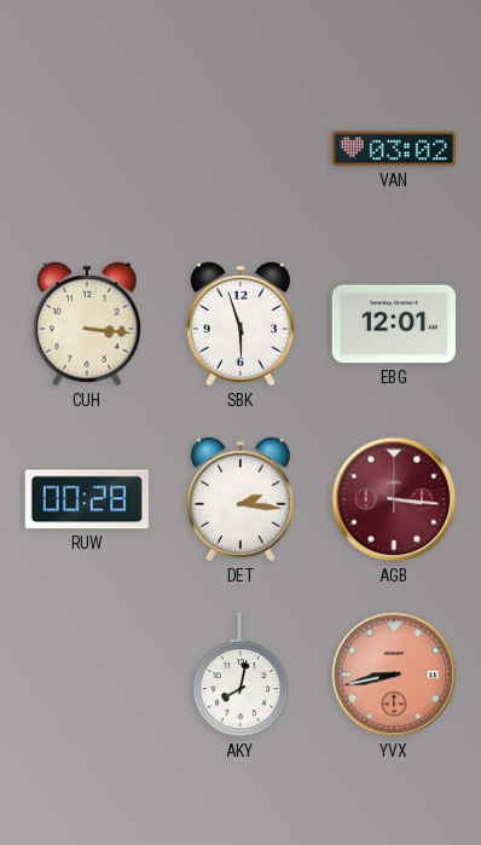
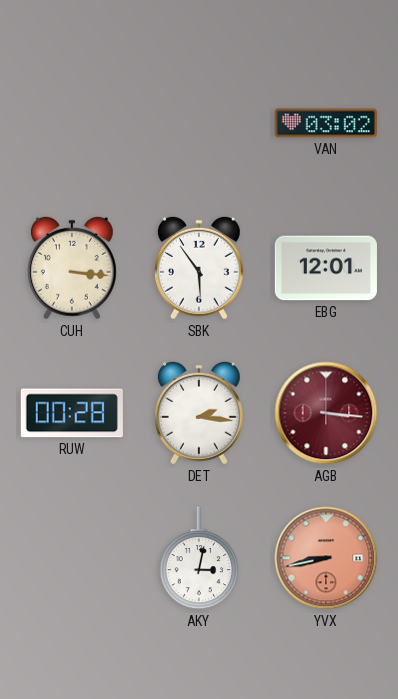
SBK: 5:57 -> 5:54
AKY: 8:02 -> 3:02
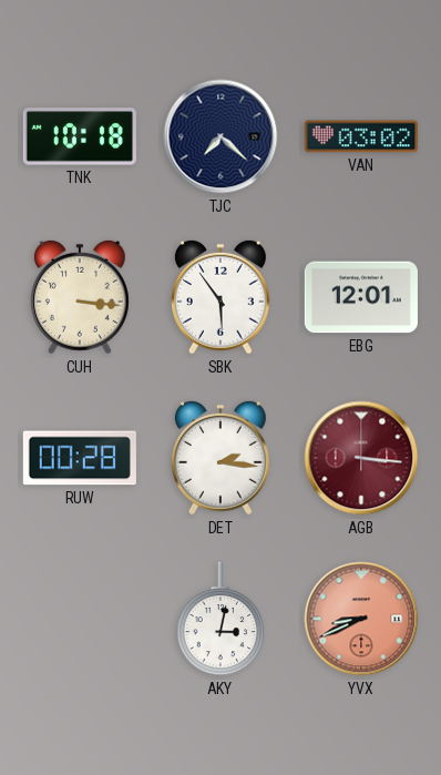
TNK: none -> 10:18
TJC: none -> 7:22
YVX: 8:43 -> 8:41
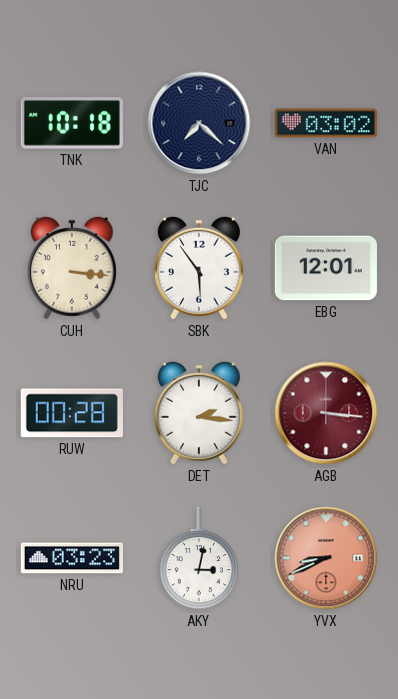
NRU: none -> 03:23
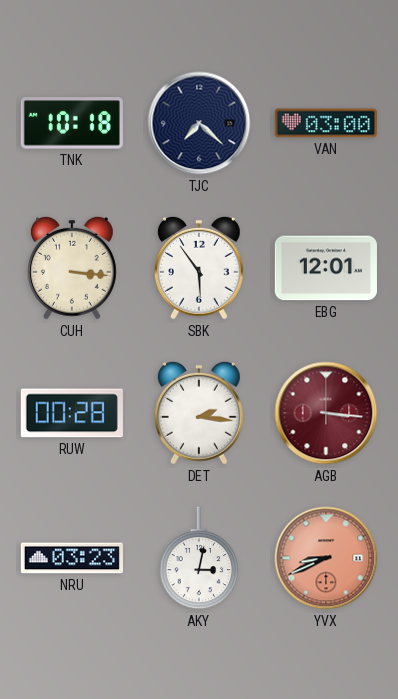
VAN: 03:02 -> 03:00
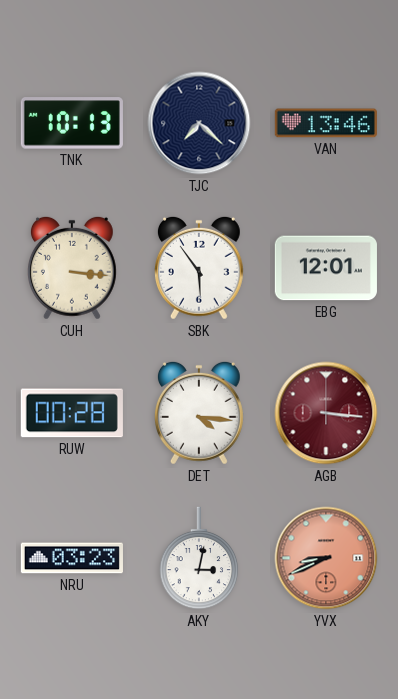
TNK: 10:18 -> 10:13
VAN: 03:00 -> 13:46
DET: 2:16 -> 4:16
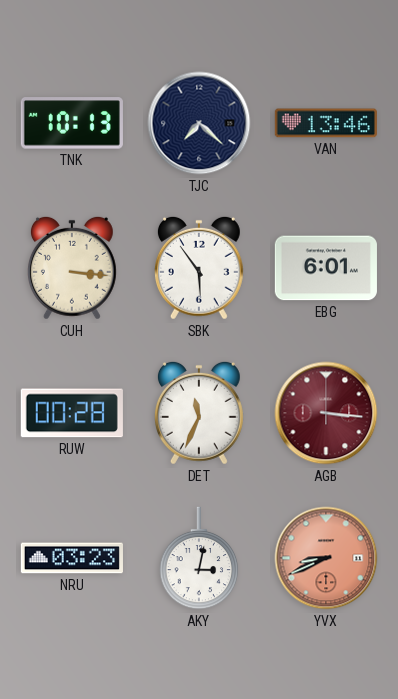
EBG: 12:01 -> 6:01
DET: 4:16 -> 11:34
